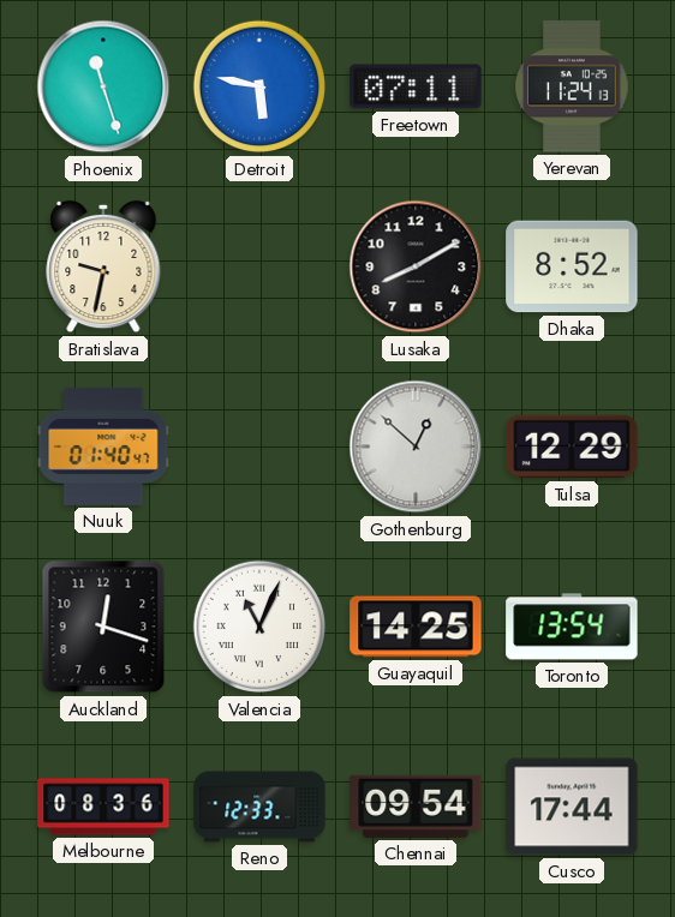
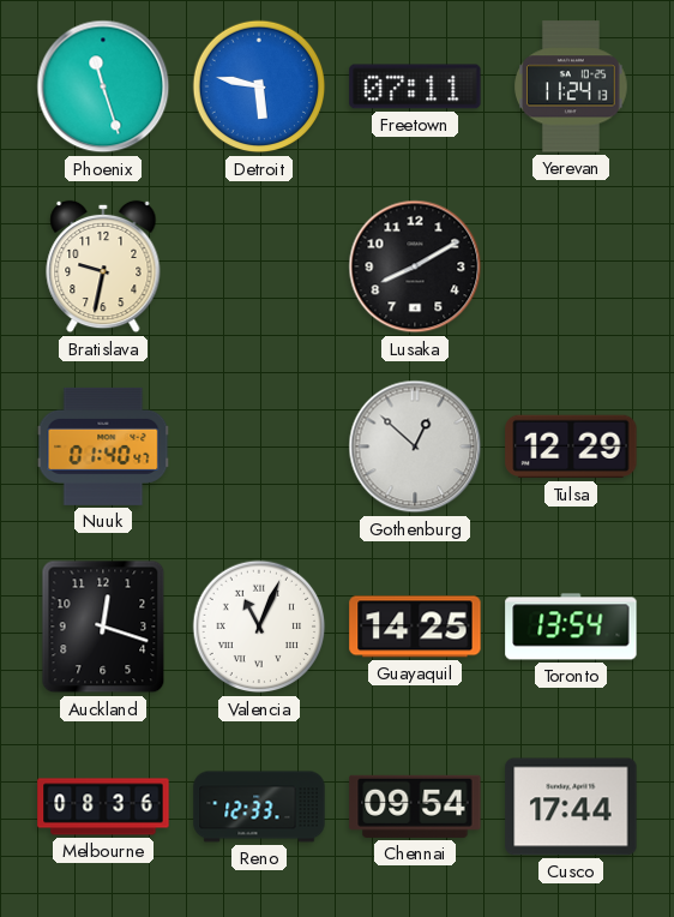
Dhaka: 8:52 -> none
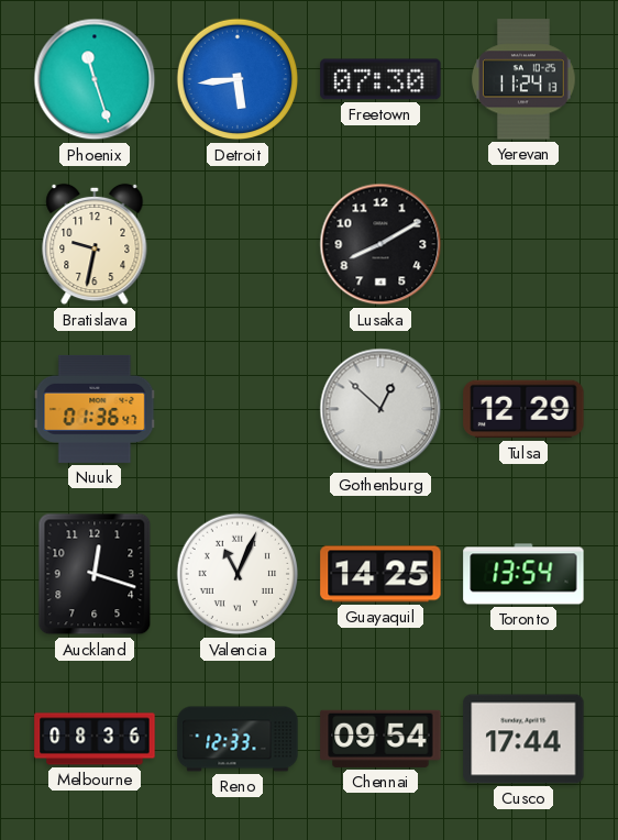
Detroit: 5:47 -> 5:44
Freetown: 07:11 -> 07:30
Nuuk: 01:40 -> 01:36
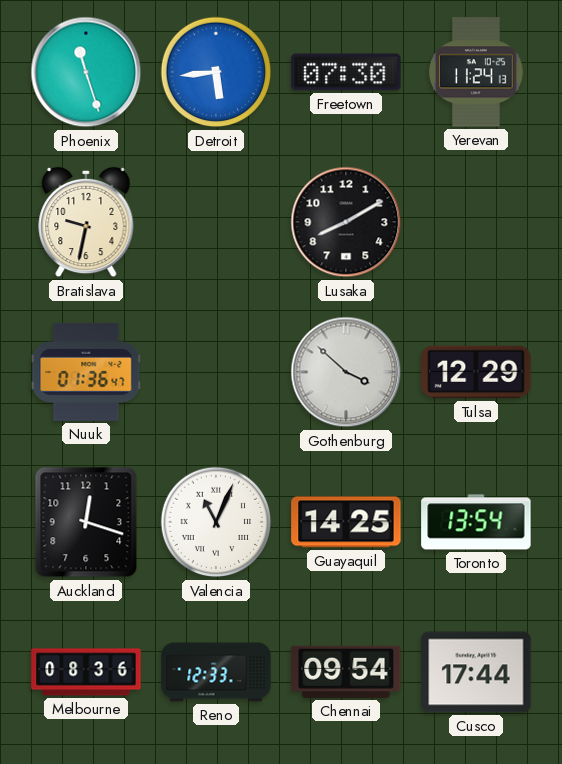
Gothenburg: 12:52 -> 3:52
